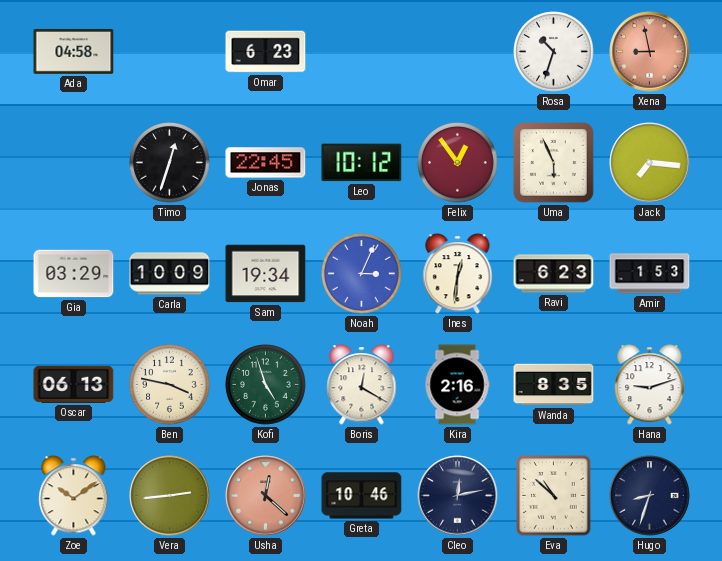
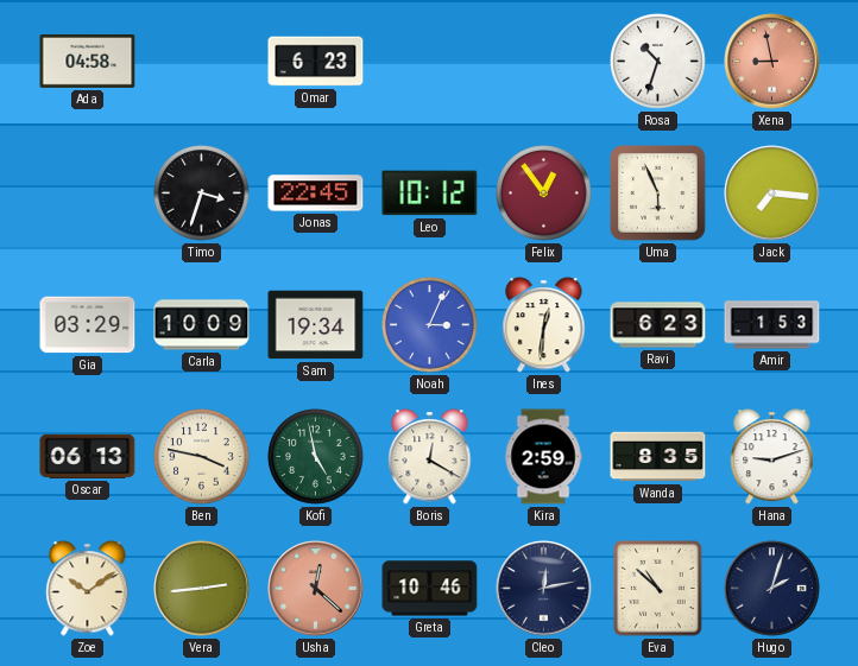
Timo: 12:33 -> 3:33
Kofi: 4:57 -> 4:58
Kira: 2:16 -> 2:59
Hugo: 8:33 -> 2:03
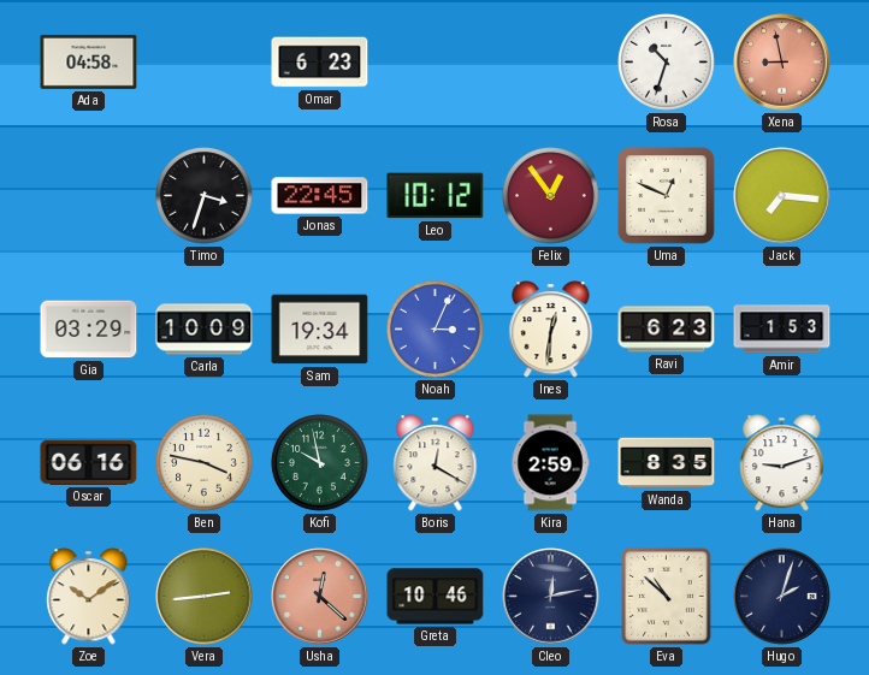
Uma: 5:56 -> 12:49
Oscar: 06:13 -> 06:16
Kofi: 4:58 -> 9:58
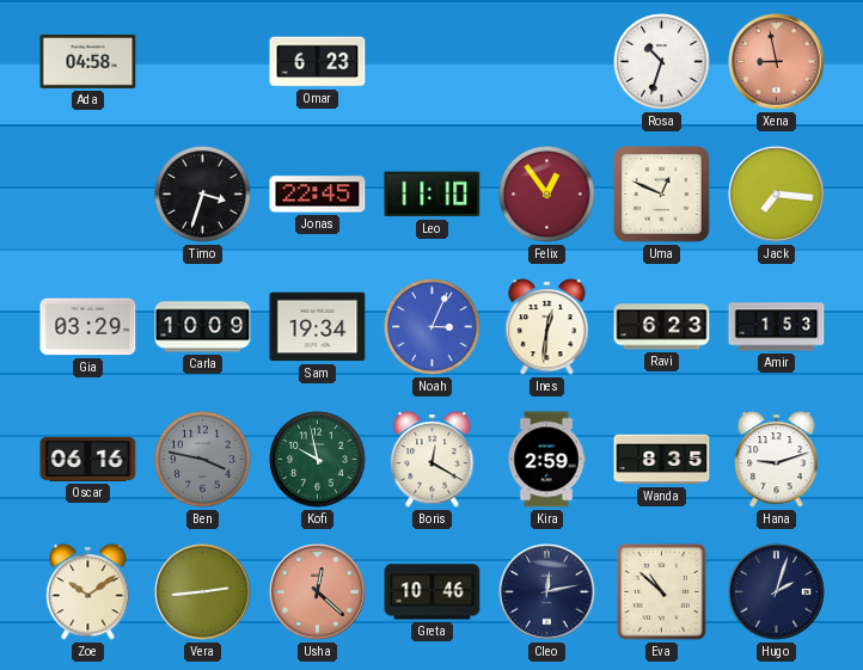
Leo: 10:12 -> 11:10
Ben dial: cream -> grey
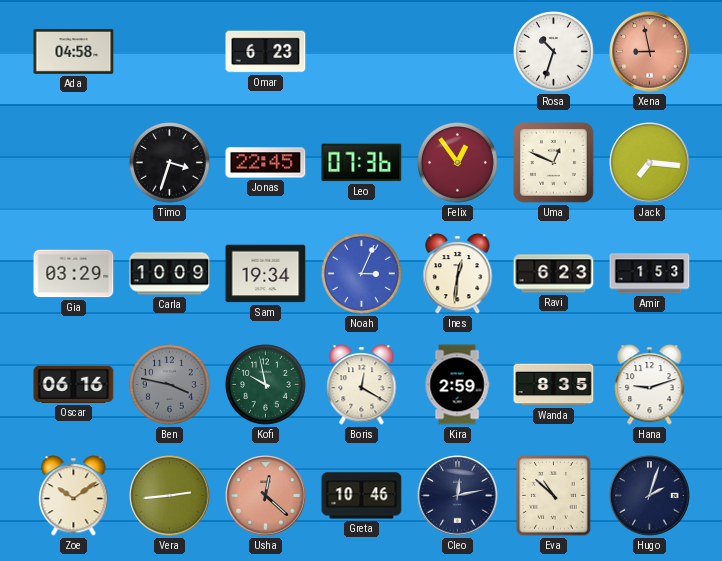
Leo: 11:10 -> 07:36
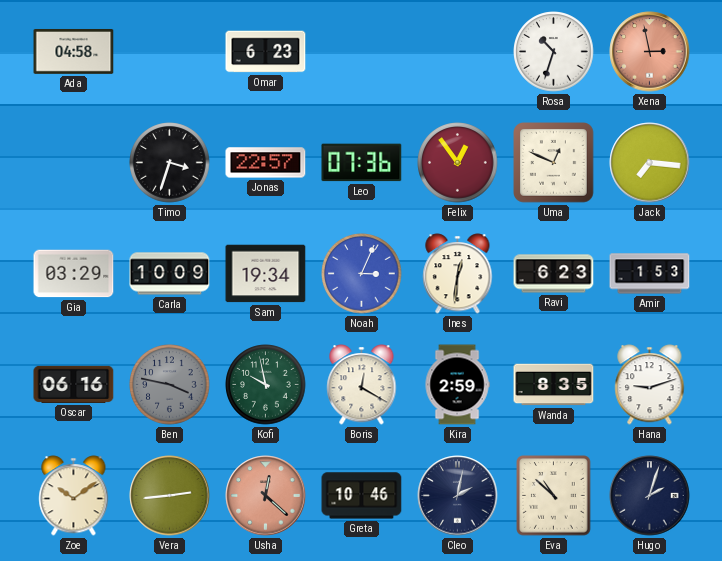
Xena: 8:58 -> 2:58
Jonas: 22:45 -> 22:57
Cleo: 12:13 -> 2:02
